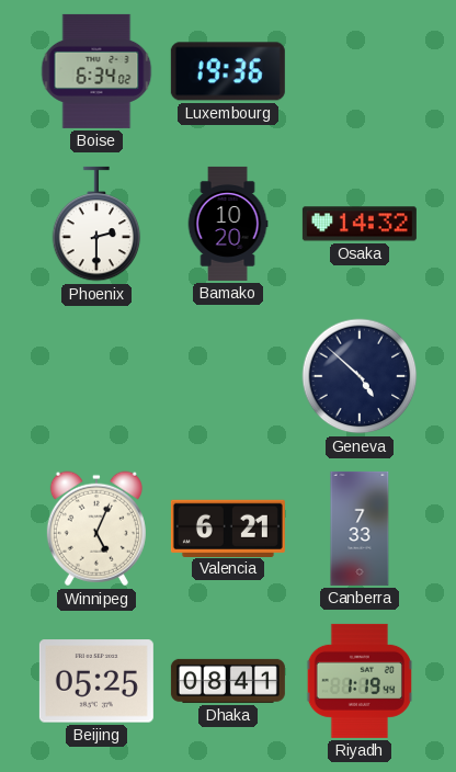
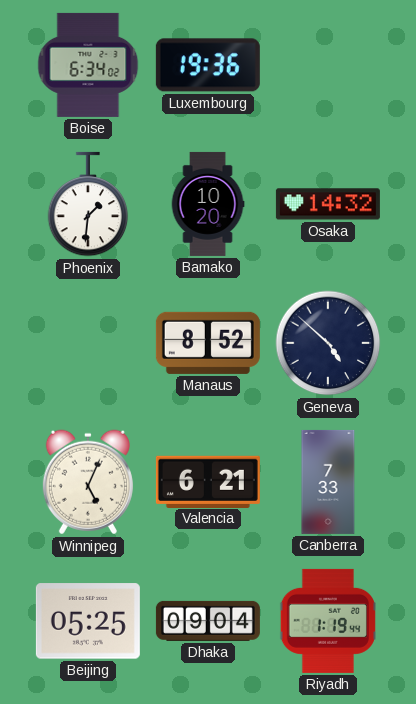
Phoenix: 2:30 -> 1:31
Manaus: none -> 8:52
Dhaka: 08:41 -> 09:04
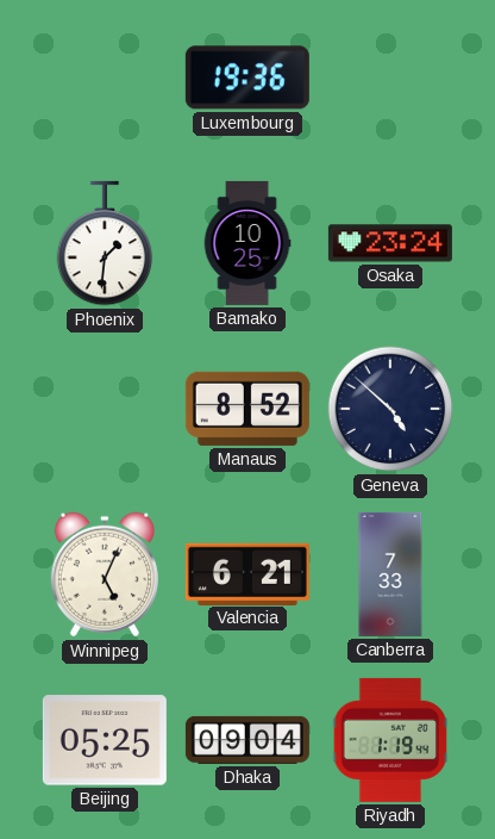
Boise: 6:34 -> none
Bamako: 10:20 -> 10:25
Osaka: 14:32 -> 23:24
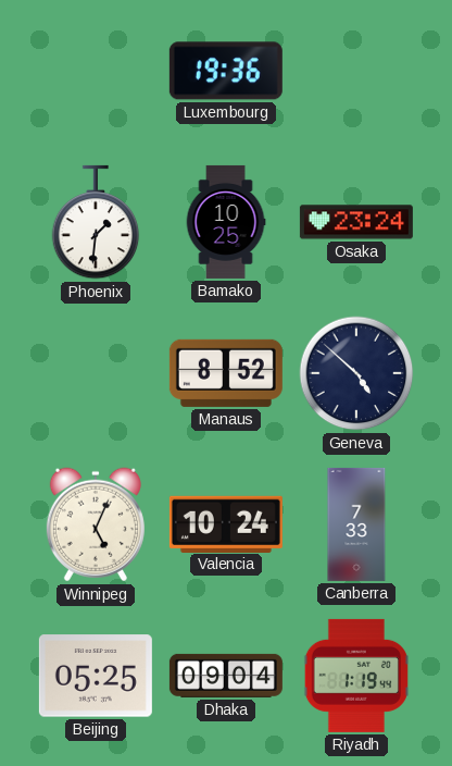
Valencia: 6:21 -> 10:24
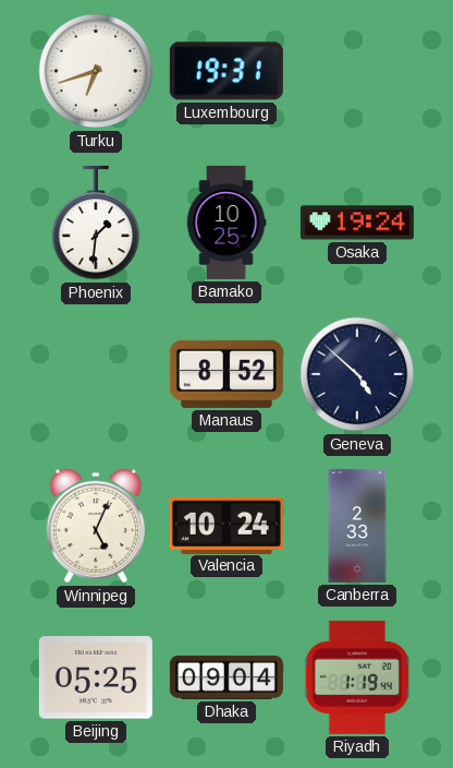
Turku: none -> 6:42
Luxembourg: 19:36 -> 19:31
Osaka: 23:24 -> 19:24
Canberra: 7:33 -> 2:33
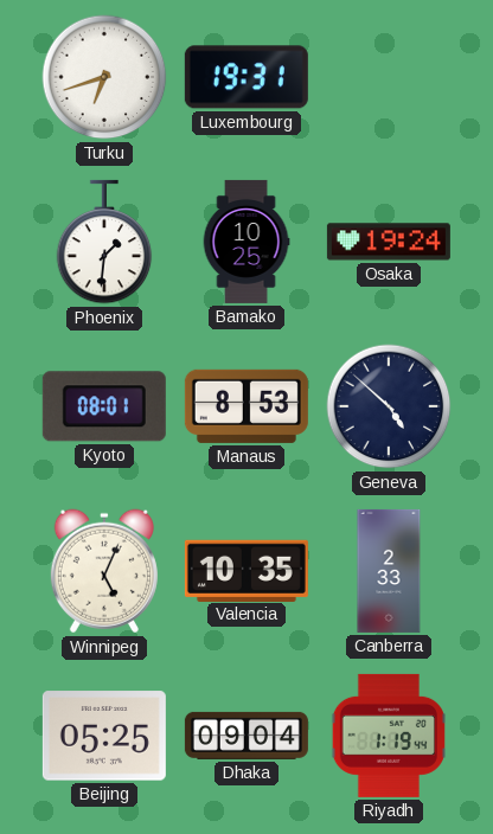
Kyoto: none -> 08:01
Manaus: 8:52 -> 8:53
Valencia: 10:24 -> 10:35
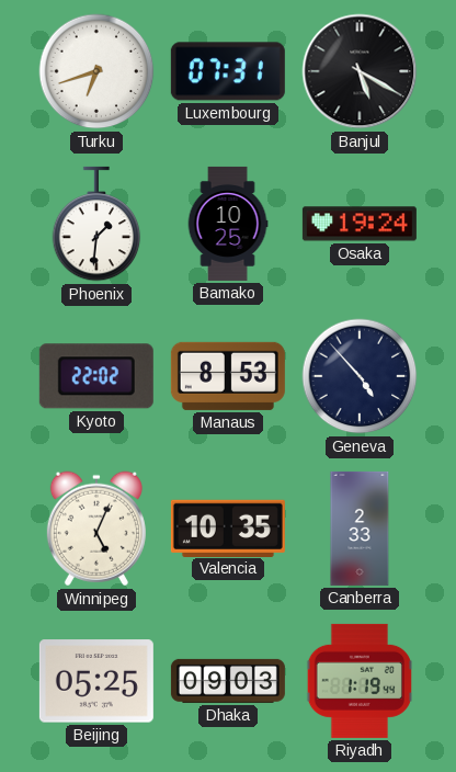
Luxembourg: 19:31 -> 07:31
Banjul: none -> 5:20
Kyoto: 08:01 -> 22:02
Geneva: 4:52 -> 4:53
Dhaka: 09:04 -> 09:03
